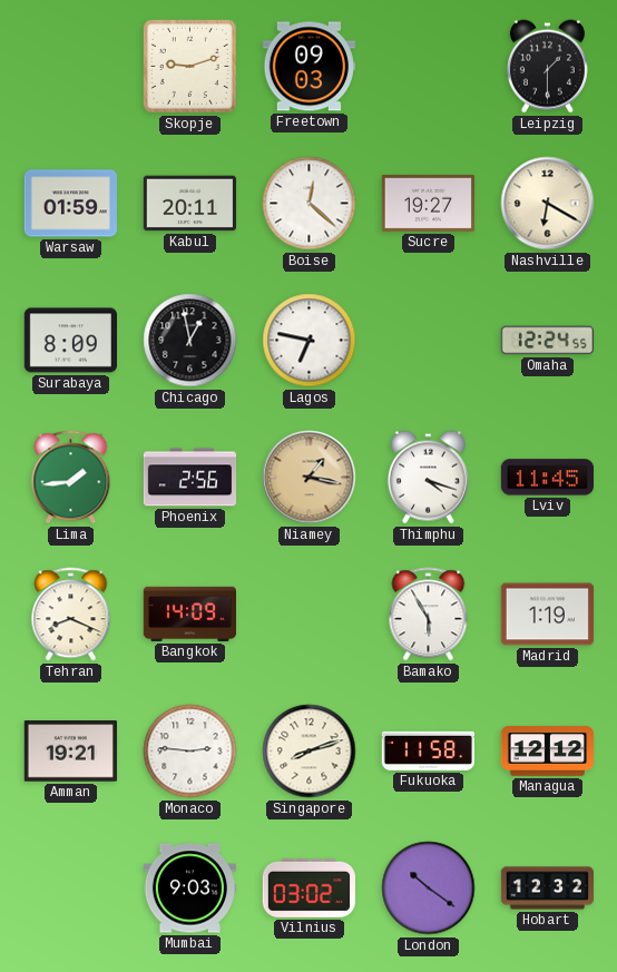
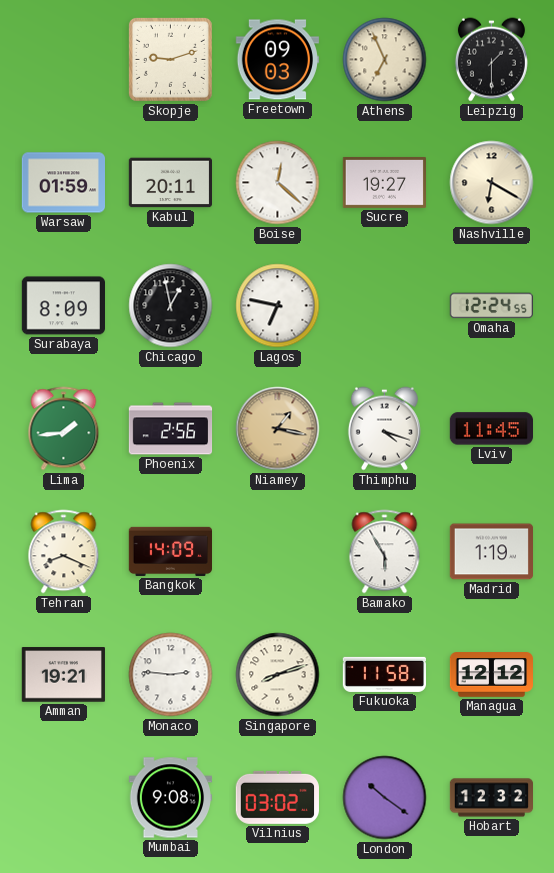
Athens: none -> 6:56
Mumbai: 9:03 -> 9:08
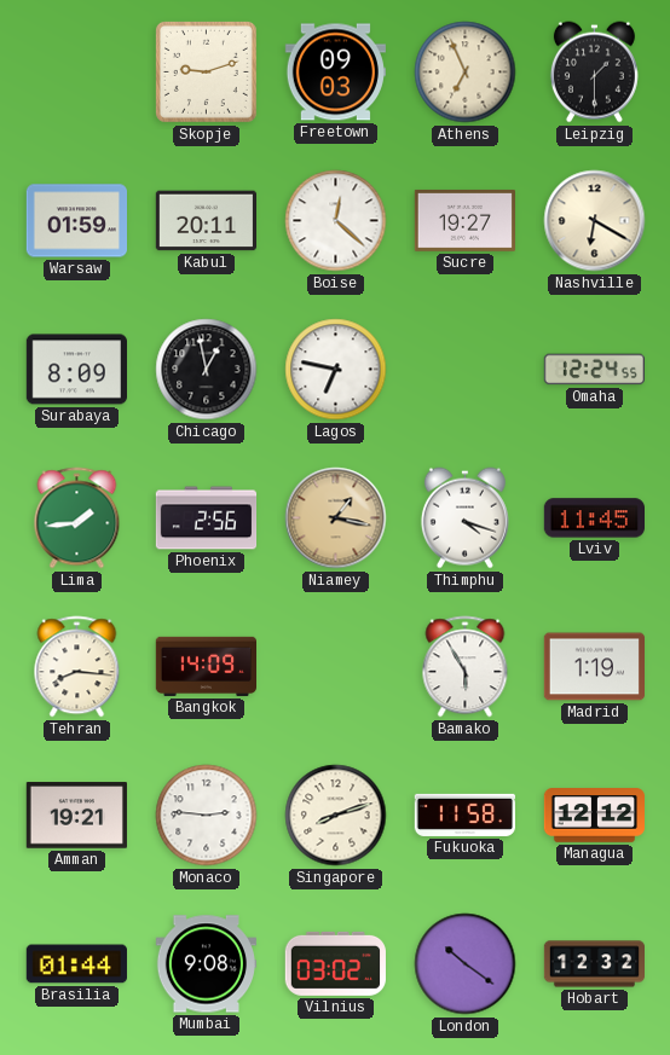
Tehran: 8:19 -> 8:16
Brasilia: none -> 01:44
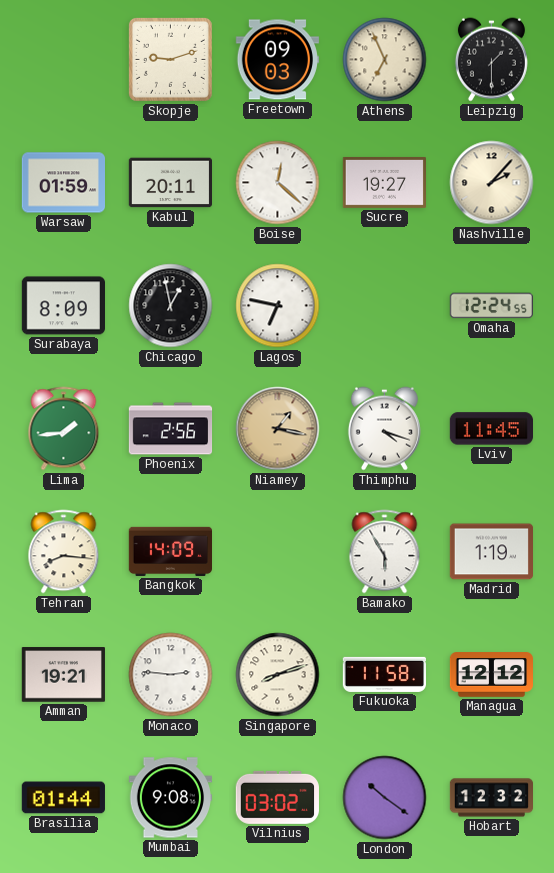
Nashville: 6:20 -> 2:07
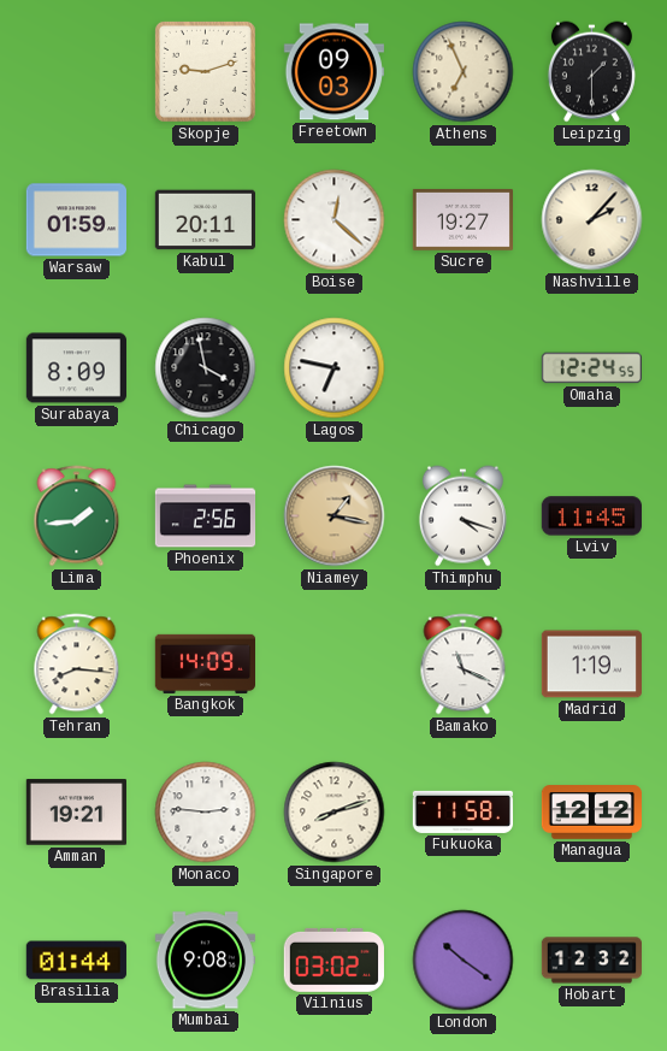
Chicago: 12:58 -> 3:58
Bamako: 5:55 -> 11:19
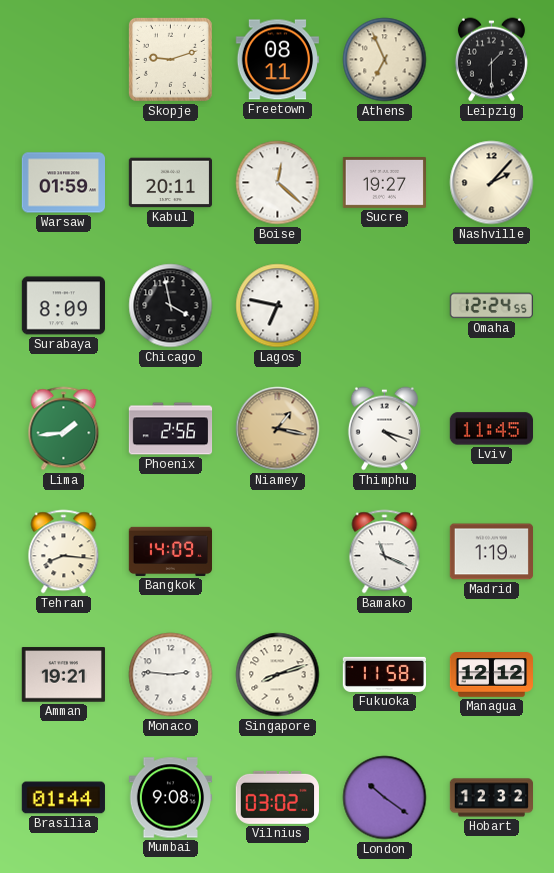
Freetown: 09:03 -> 08:11
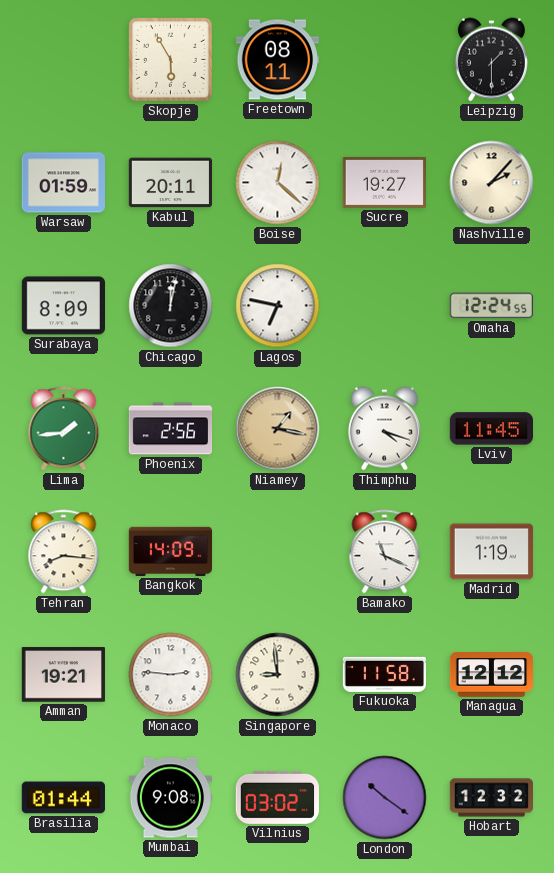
Skopje: 9:12 -> 5:55
Athens: 6:56 -> none
Chicago: 3:58 -> 12:02
Singapore: 8:12 -> 8:59
